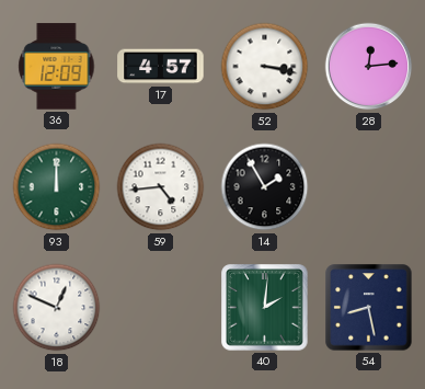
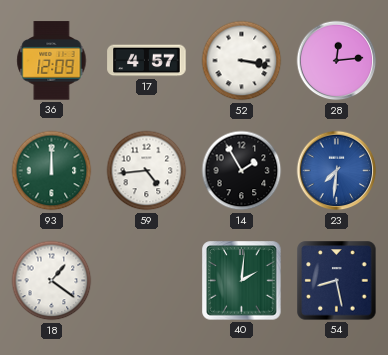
23: none -> 7:31
18: 12:49 -> 1:21
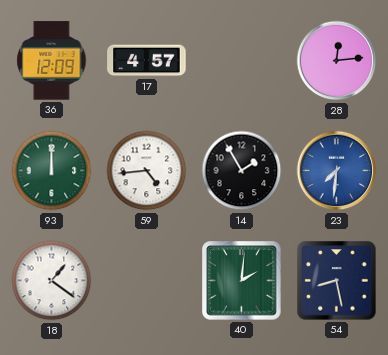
52: 3:17 -> none
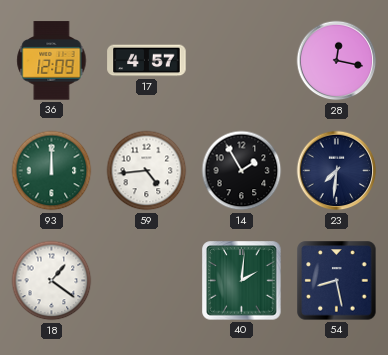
28: 12:14 -> 12:17
23 dial: blue -> navy
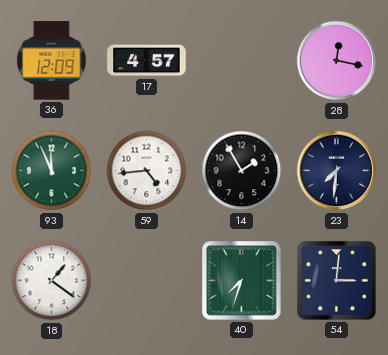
93: 12:00 -> 11:56
40: 2:01 -> 7:33
54: 8:28 -> 3:01
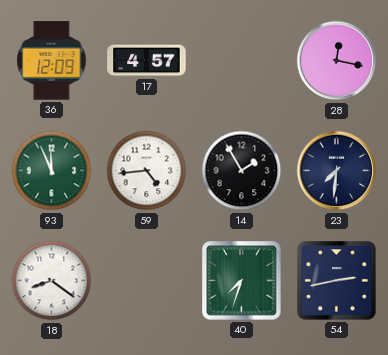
18: 1:21 -> 8:21
54: 3:01 -> 2:43
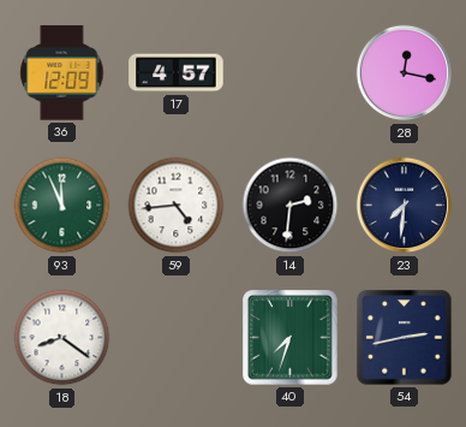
14: 1:55 -> 2:31
